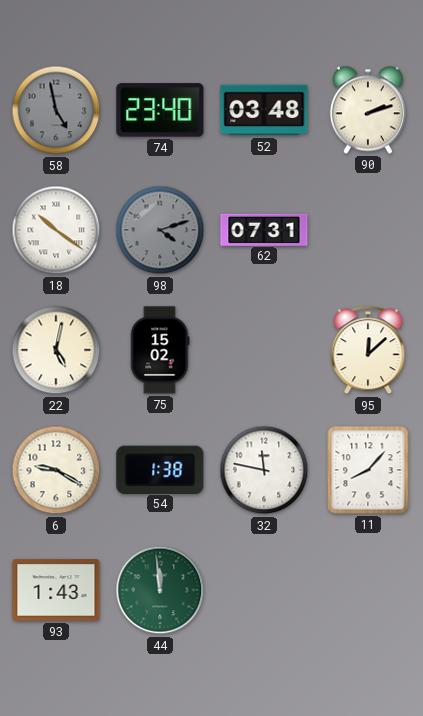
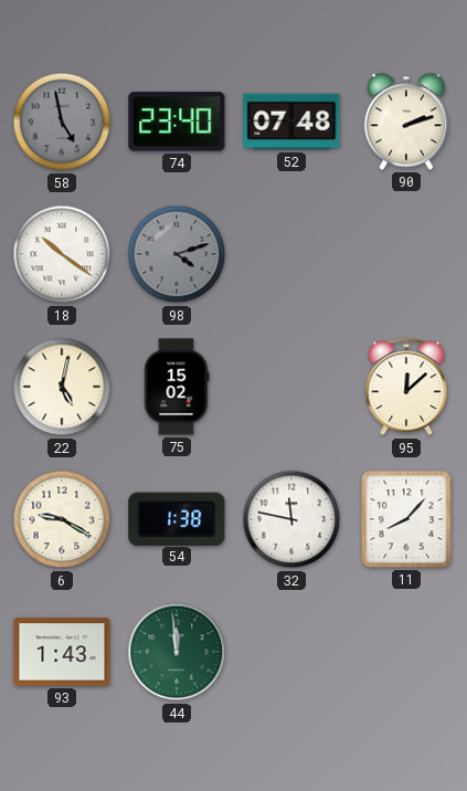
52: 03:48 -> 07:48
62: 07:31 -> none
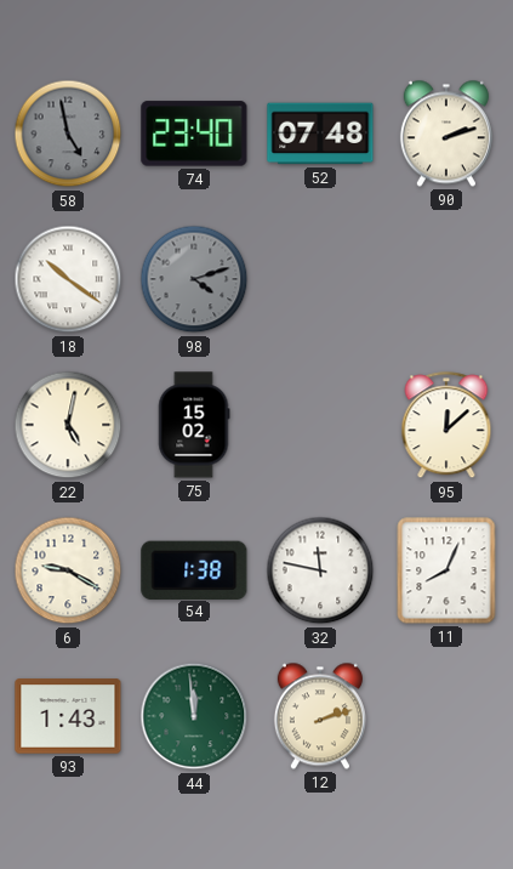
11: 8:07 -> 8:04
12: none -> 2:12
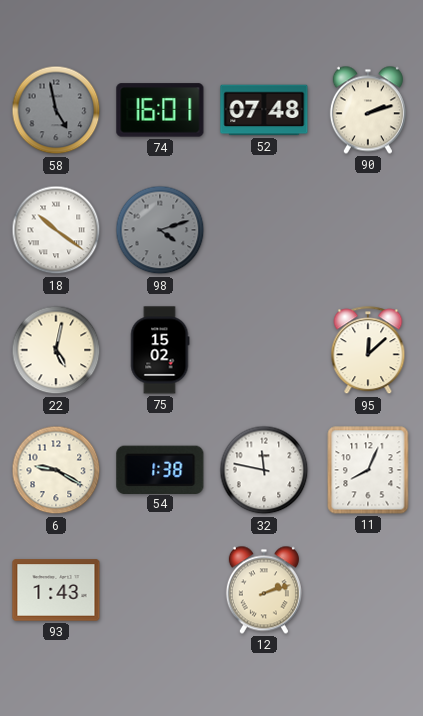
74: 23:40 -> 16:01
44: 11:59 -> none
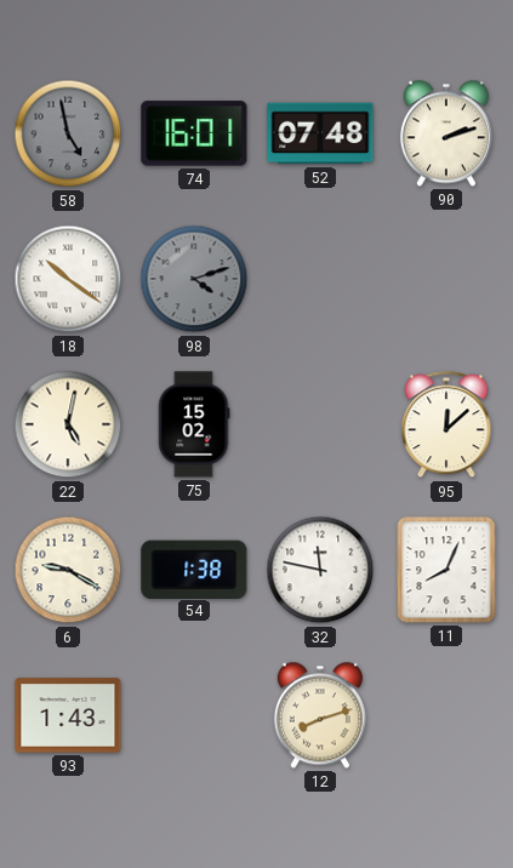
12: 2:12 -> 8:12
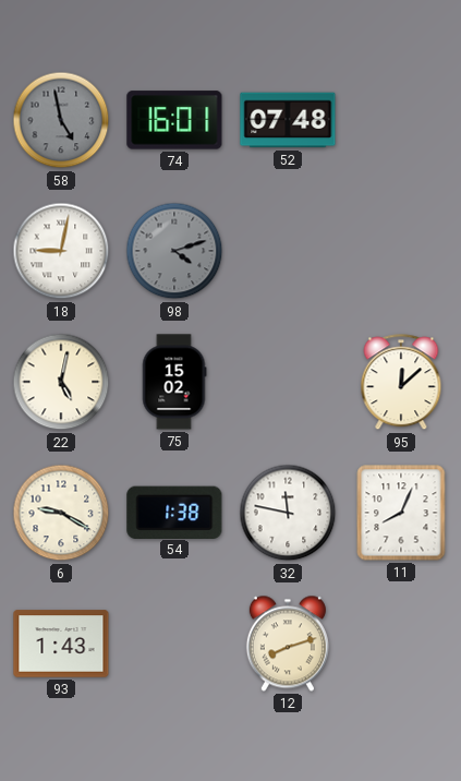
90: 2:12 -> none
18: 10:21 -> 9:02
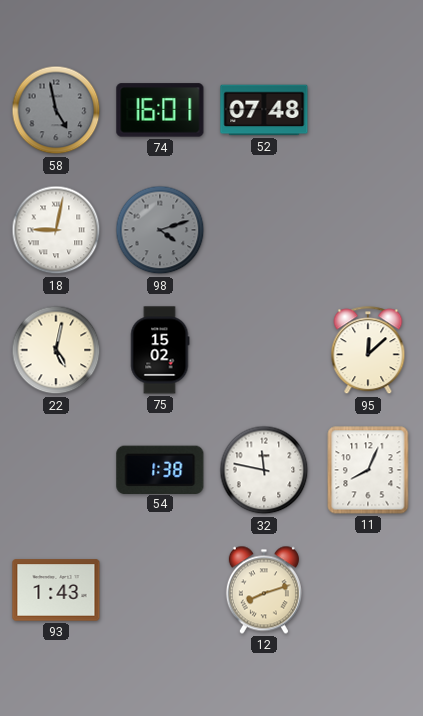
6: 9:20 -> none
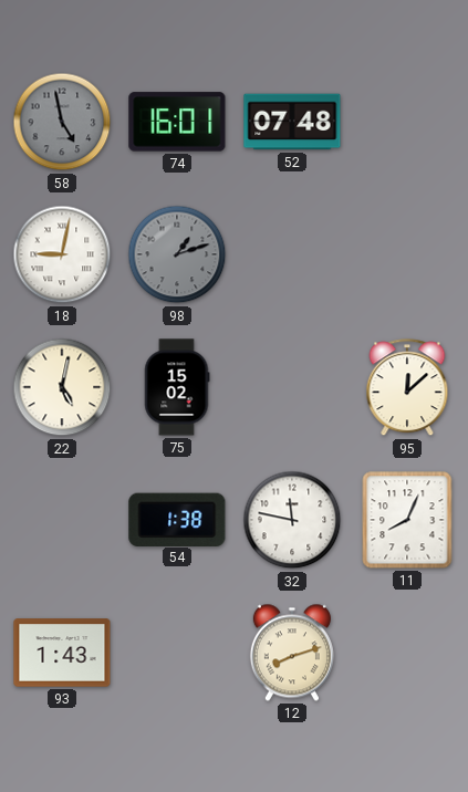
98: 4:12 -> 1:12
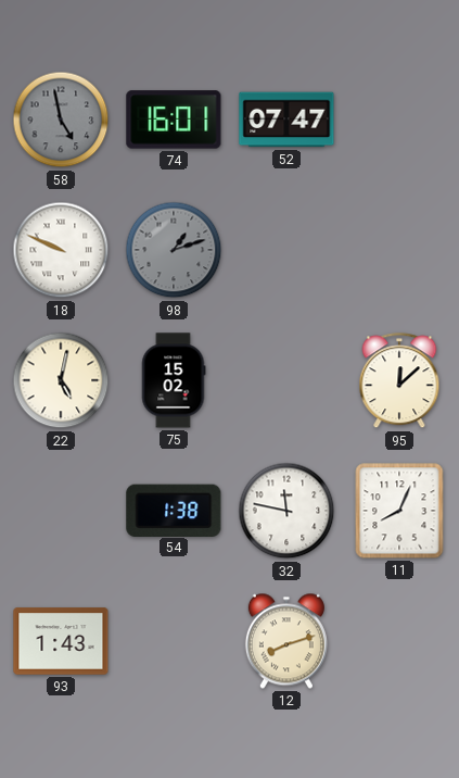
52: 07:48 -> 07:47
18: 9:02 -> 9:49
